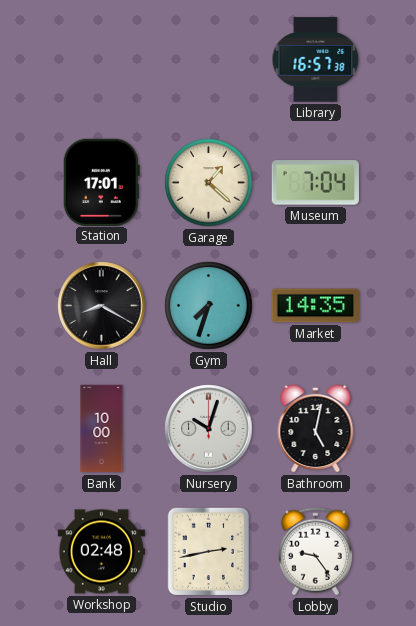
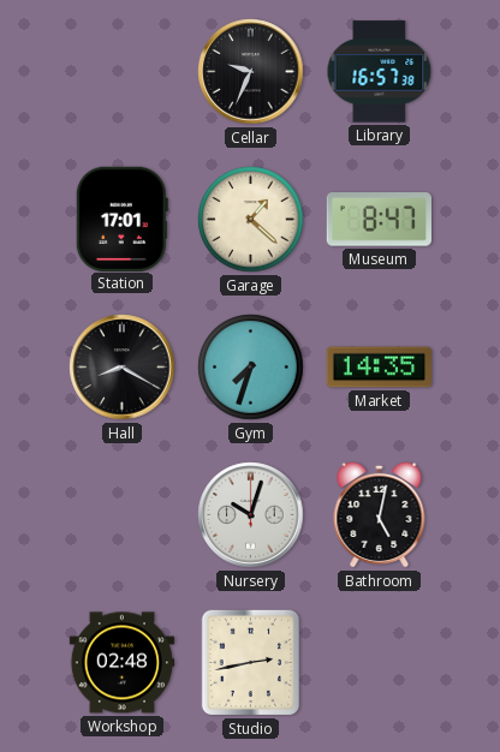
Cellar: none -> 9:34
Museum: 7:04 -> 8:47
Bank: 10:00 -> none
Lobby: 9:24 -> none
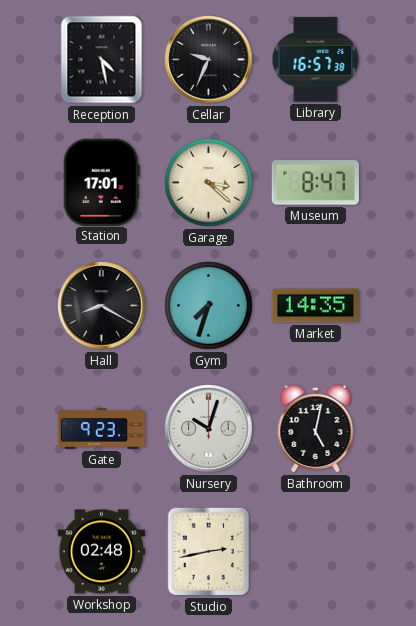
Reception: none -> 4:28
Garage: 1:22 -> 3:22
Gate: none -> 9:23
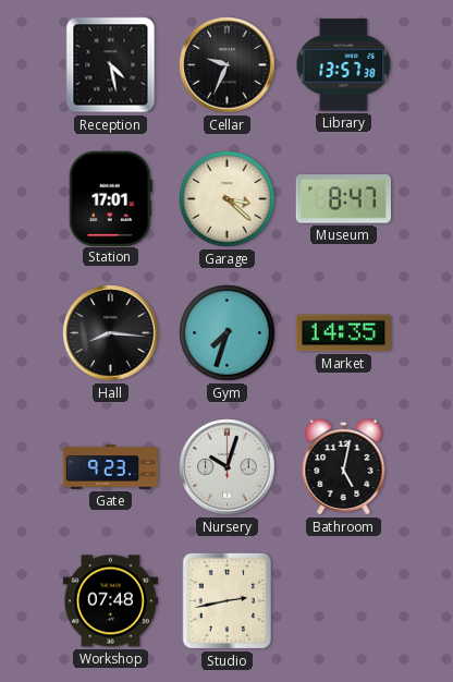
Library: 16:57 -> 13:57
Hall: 8:20 -> 8:16
Workshop: 02:48 -> 07:48
